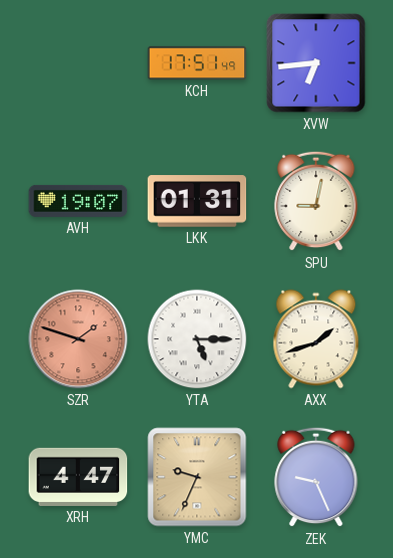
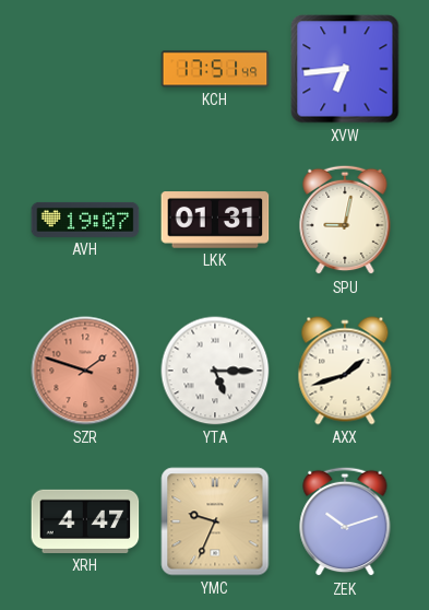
ZEK: 9:26 -> 10:12
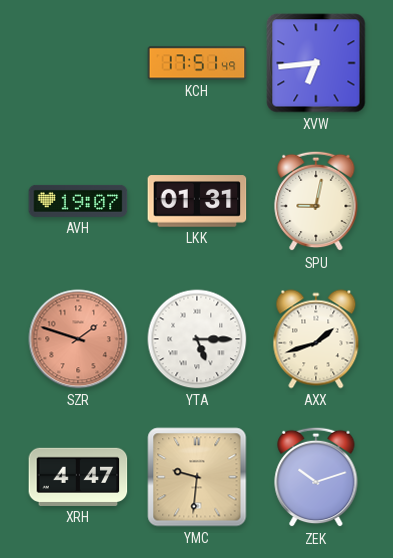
YMC: 9:34 -> 9:31
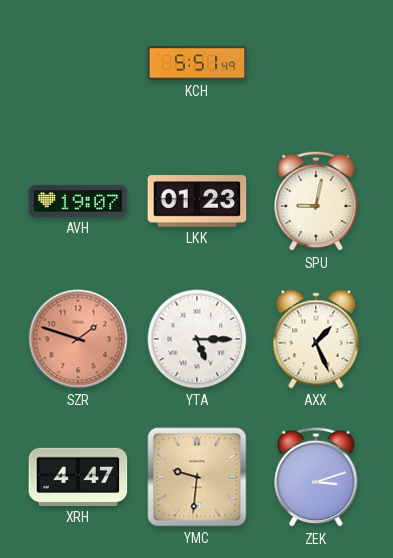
KCH: 17:51 -> 5:51
XVW: 6:44 -> none
LKK: 01:31 -> 01:23
AXX: 1:42 -> 1:26
ZEK: 10:12 -> 3:12
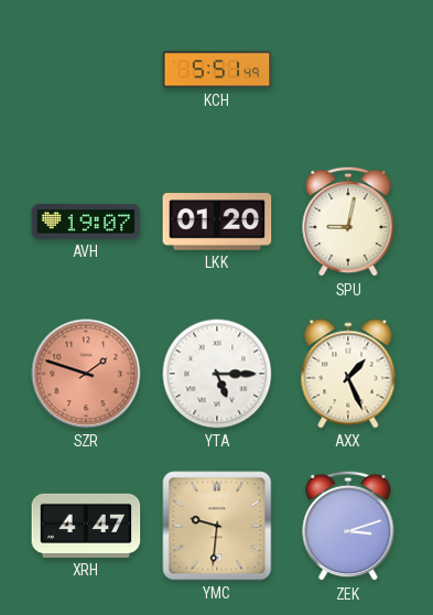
LKK: 01:23 -> 01:20
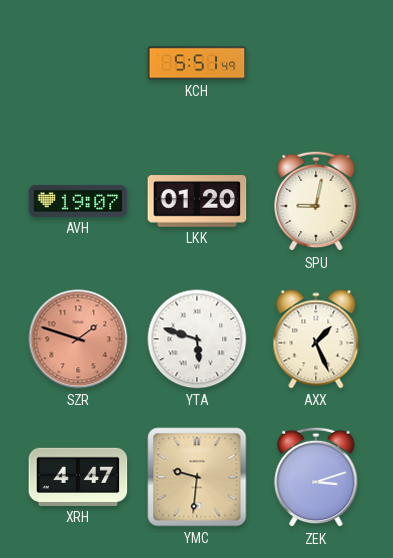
YTA: 5:15 -> 5:48
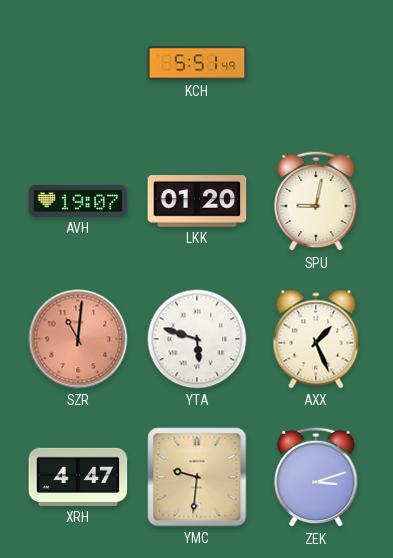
SZR: 1:48 -> 11:01
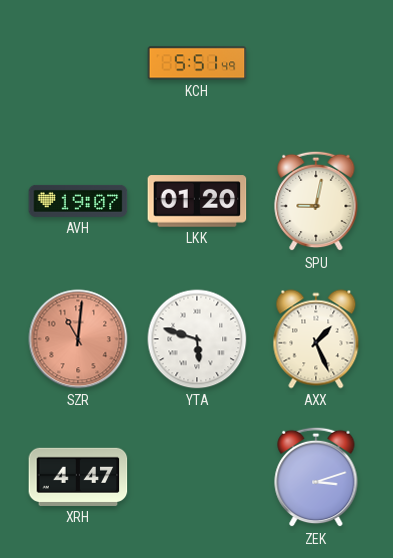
YMC: 9:31 -> none
